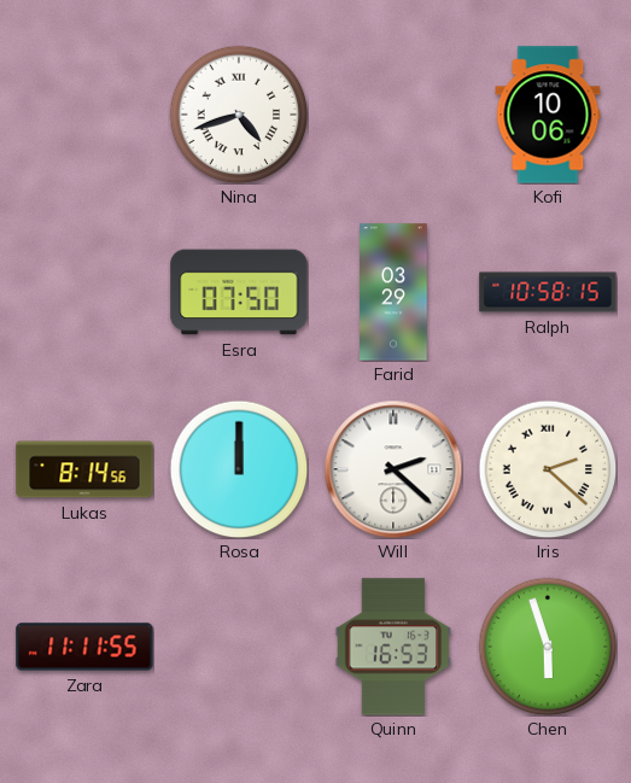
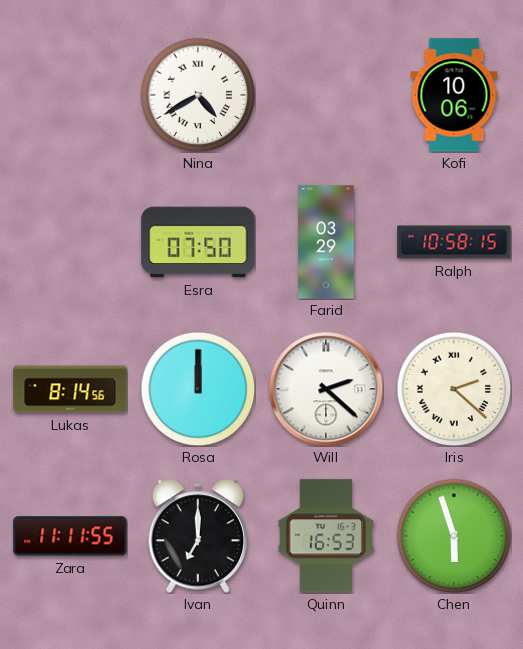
Nina: 4:42 -> 4:40
Ivan: none -> 7:00
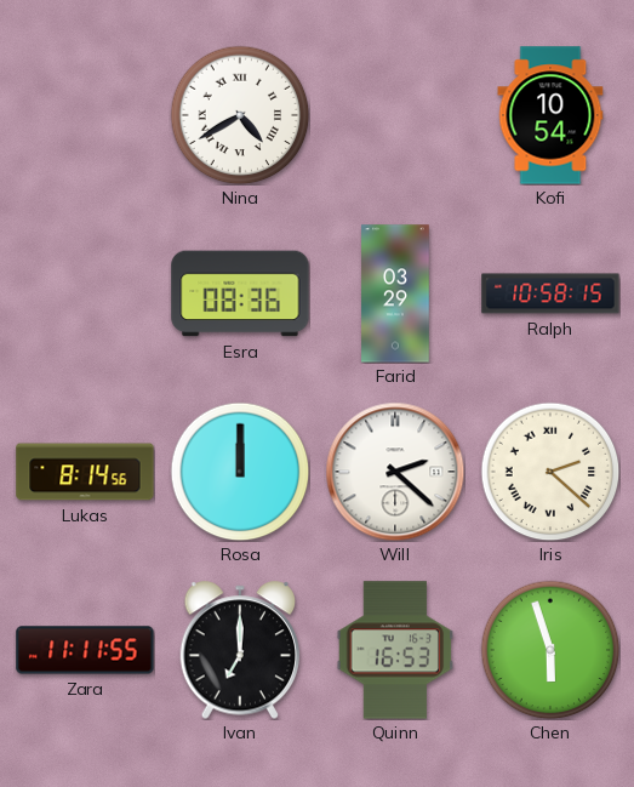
Kofi: 10:06 -> 10:54
Esra: 07:50 -> 08:36
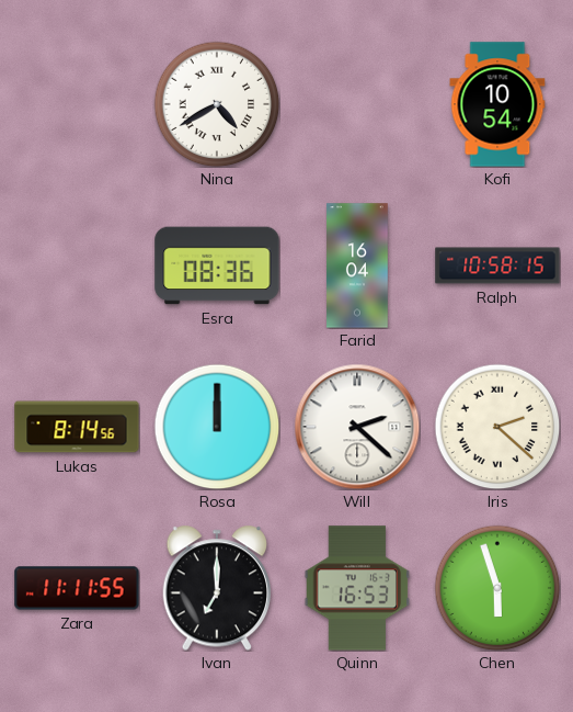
Farid: 03:29 -> 16:04
